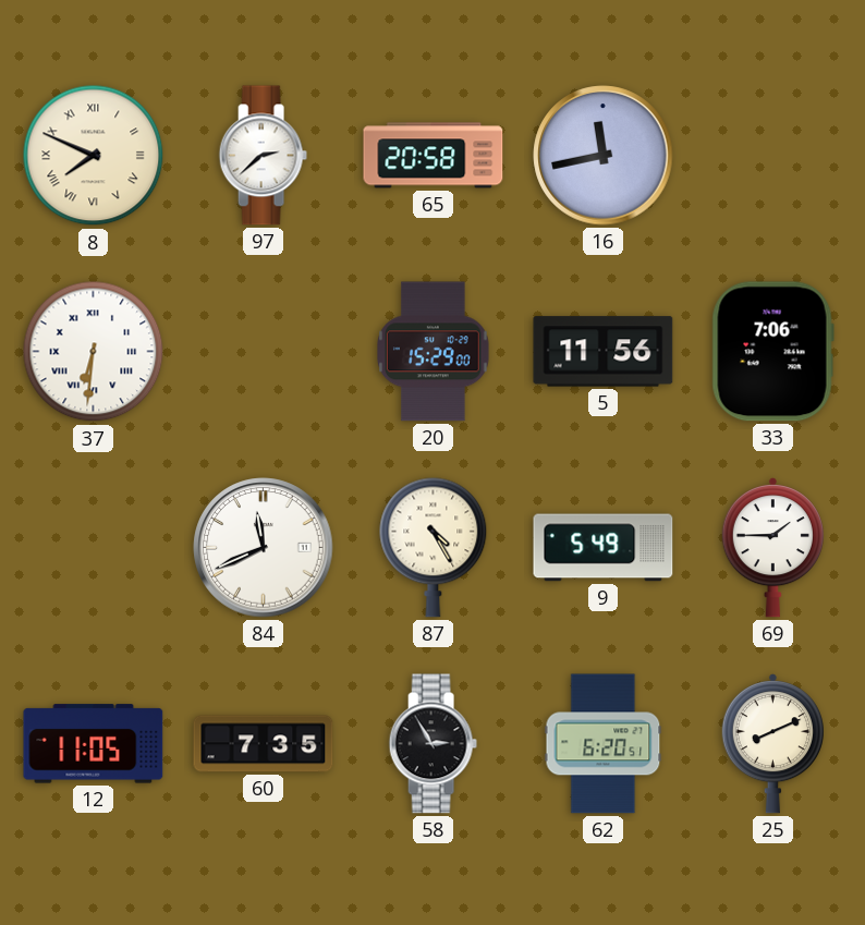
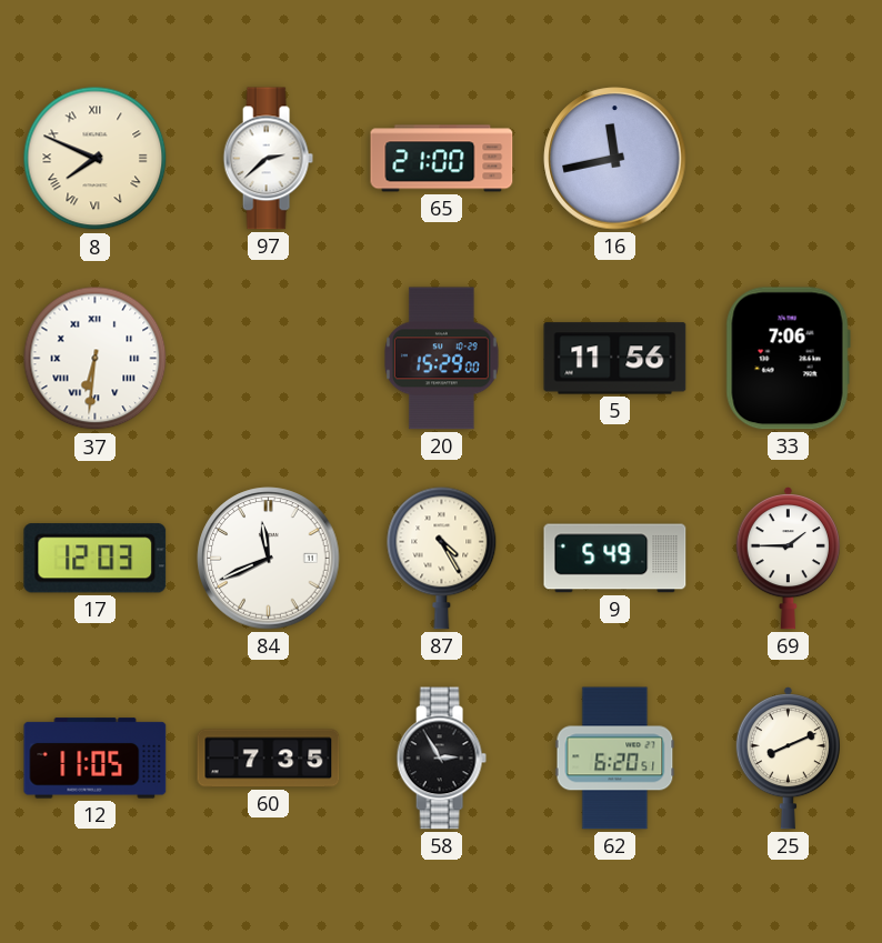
65: 20:58 -> 21:00
17: none -> 12:03
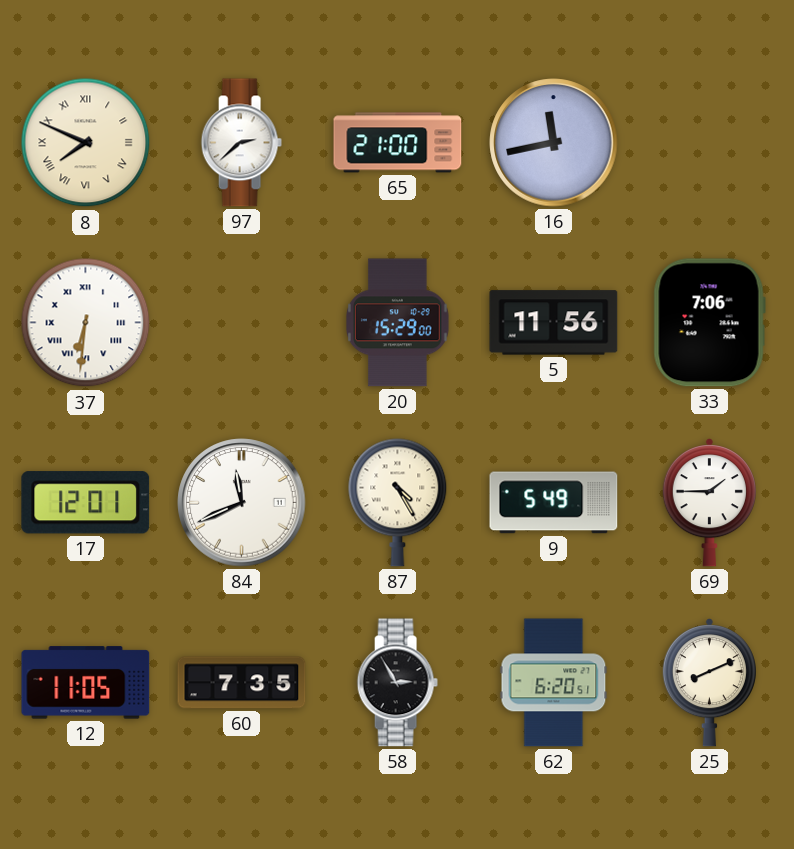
17: 12:03 -> 12:01
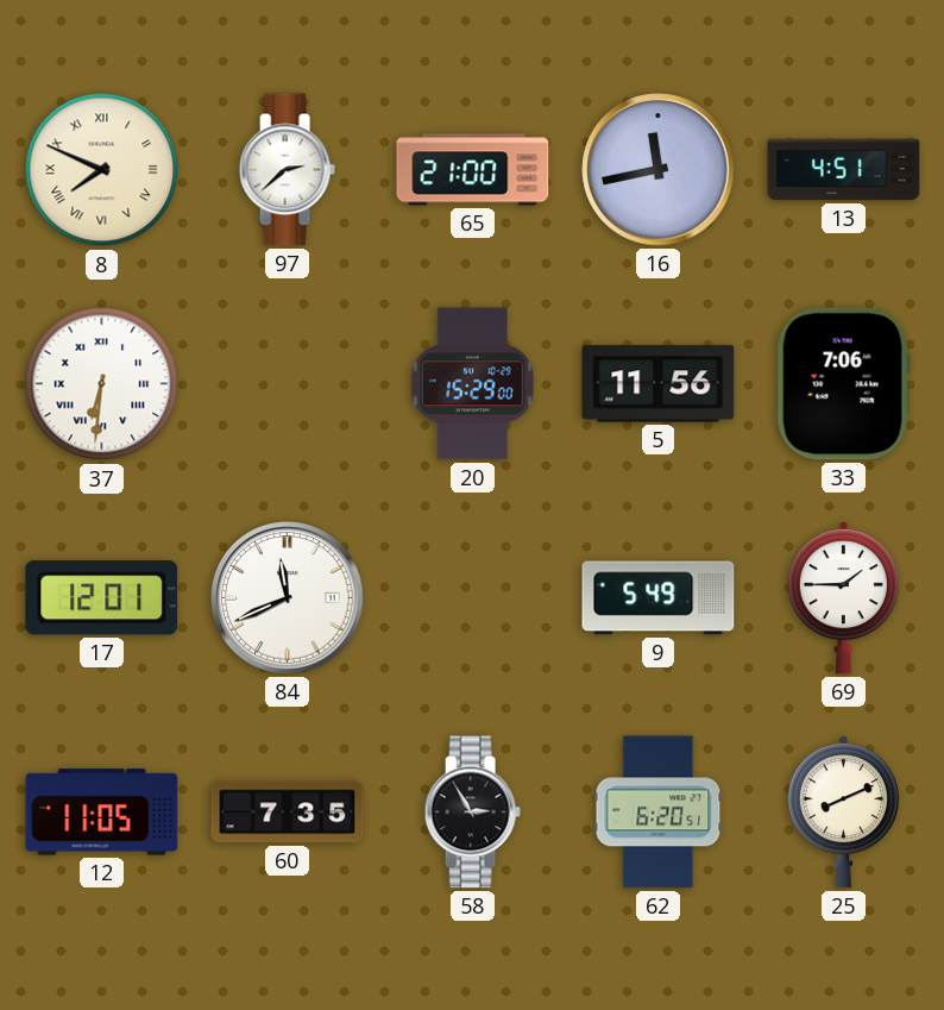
13: none -> 4:51
87: 4:25 -> none
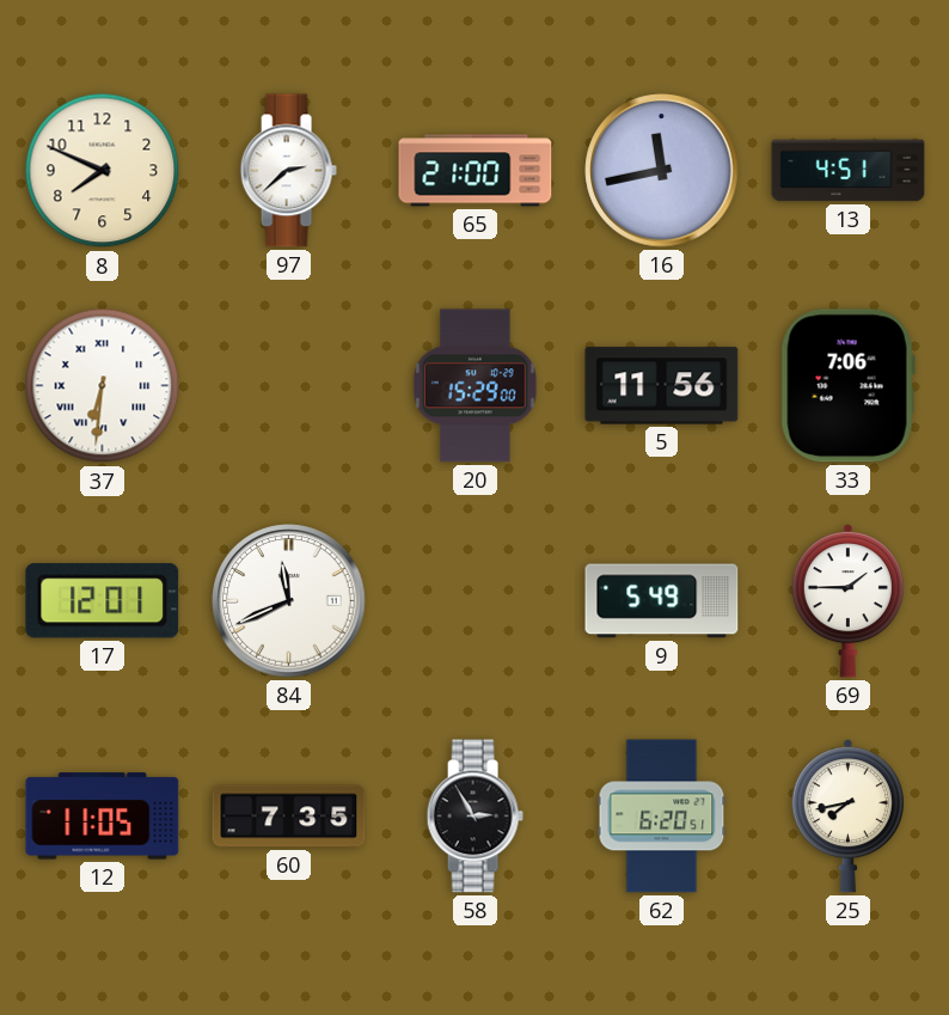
8 numerals: Roman -> Arabic
25: 8:11 -> 7:43
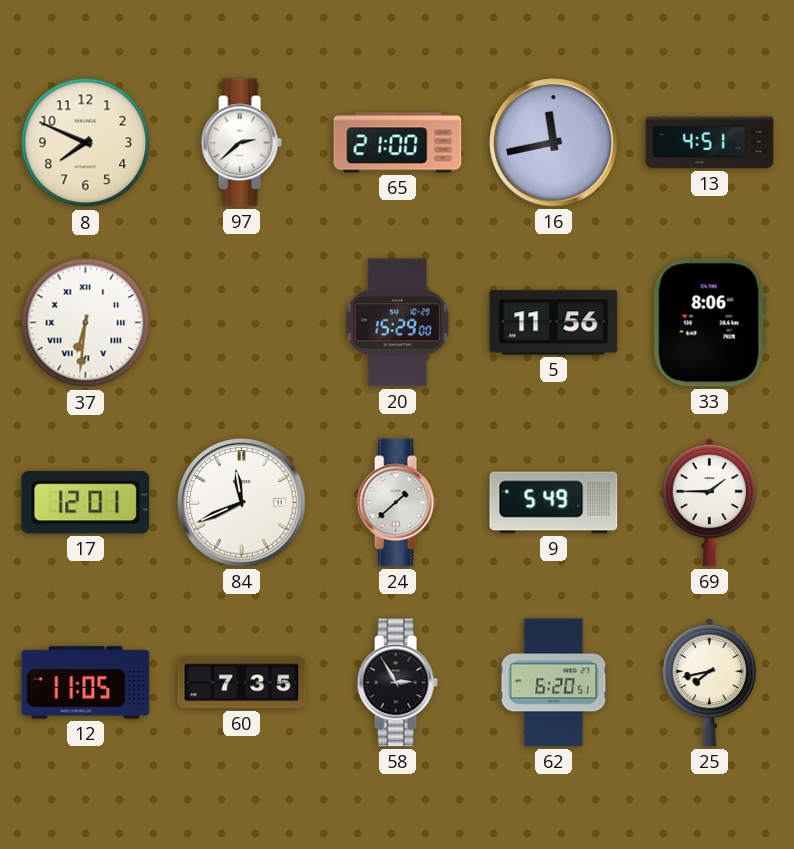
33: 7:06 -> 8:06
24: none -> 1:38
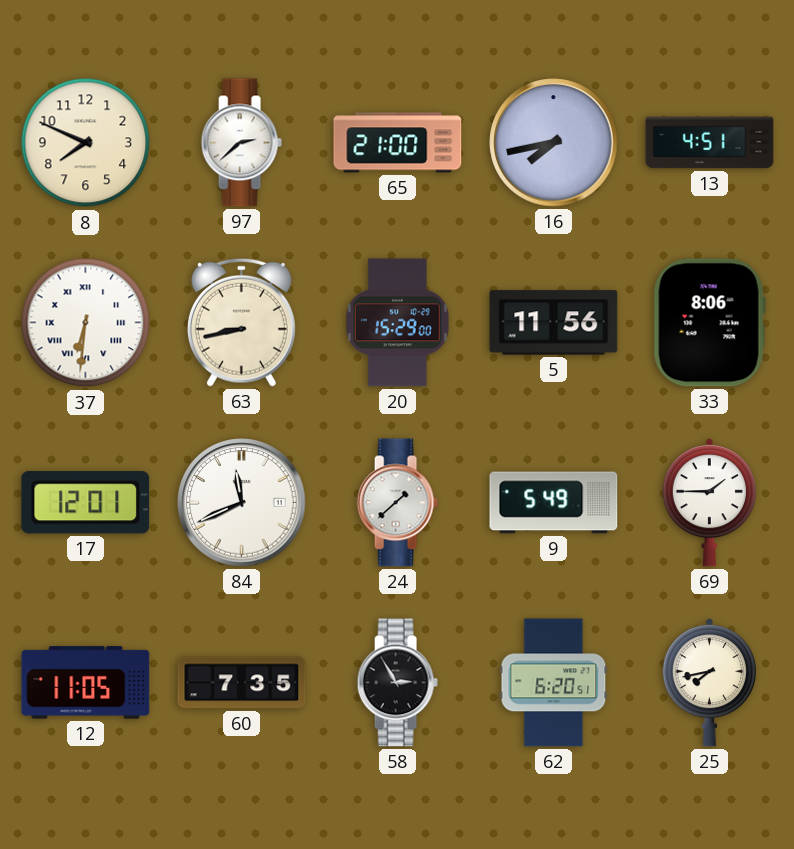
16: 11:43 -> 7:43
63: none -> 8:43
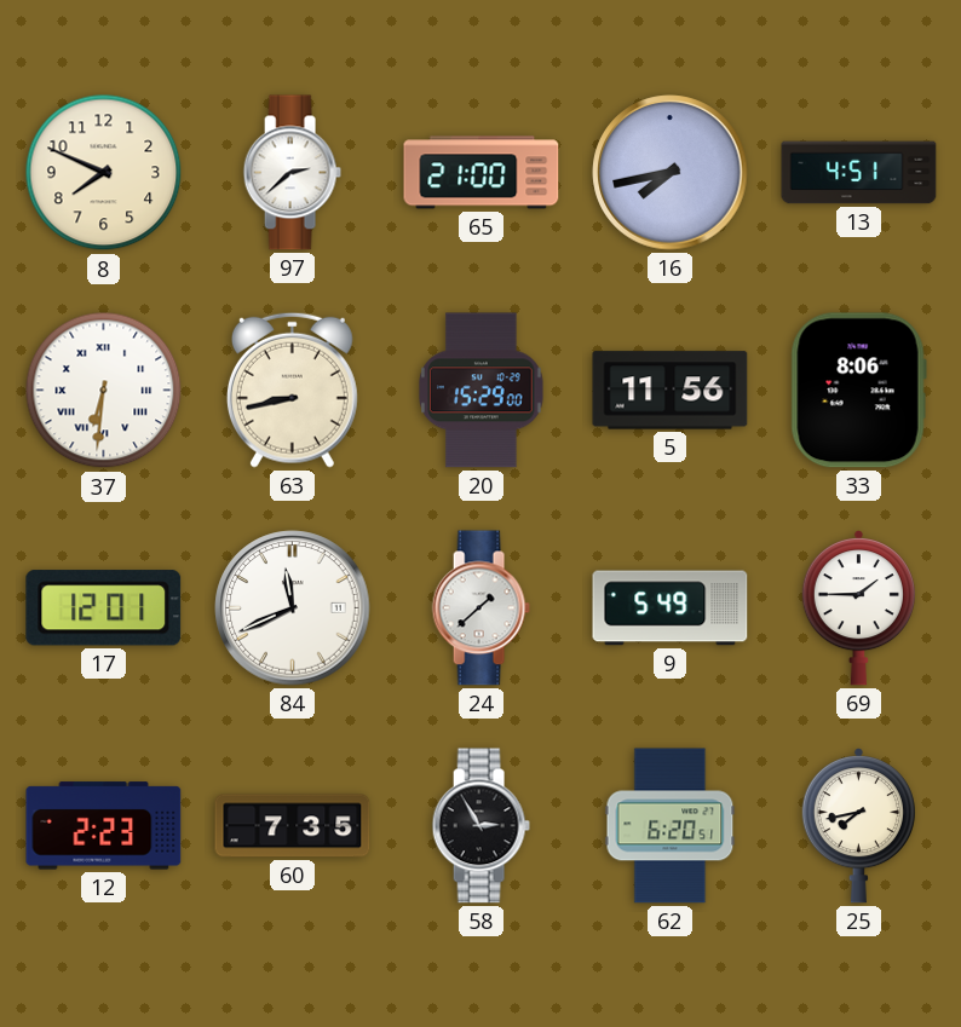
12: 11:05 -> 2:23
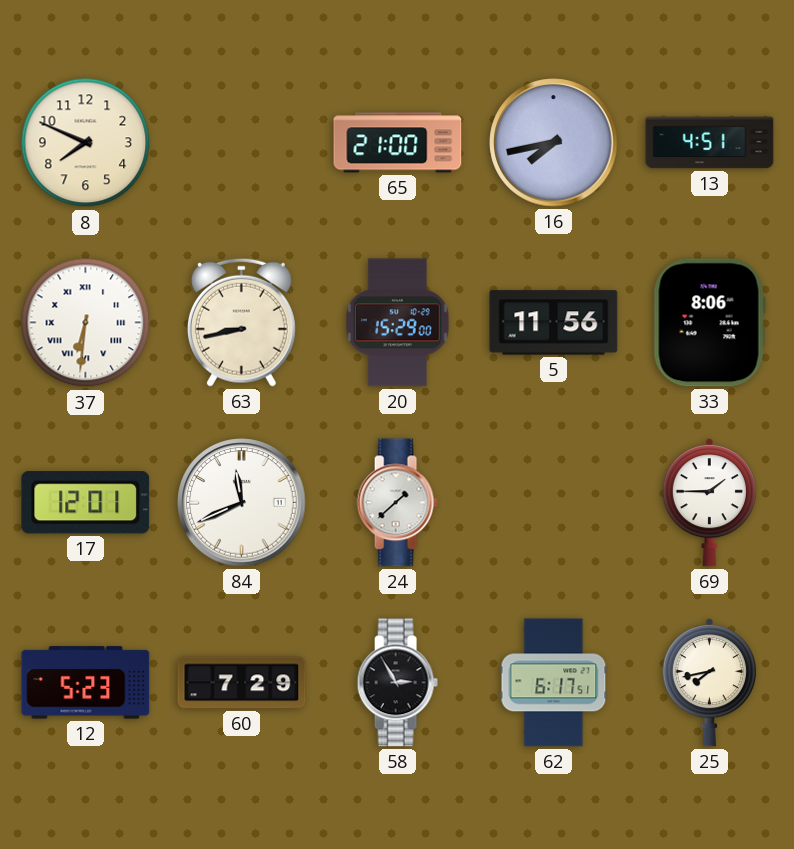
97: 2:38 -> none
9: 5:49 -> none
12: 2:23 -> 5:23
60: 7:35 -> 7:29
62: 6:20 -> 6:17
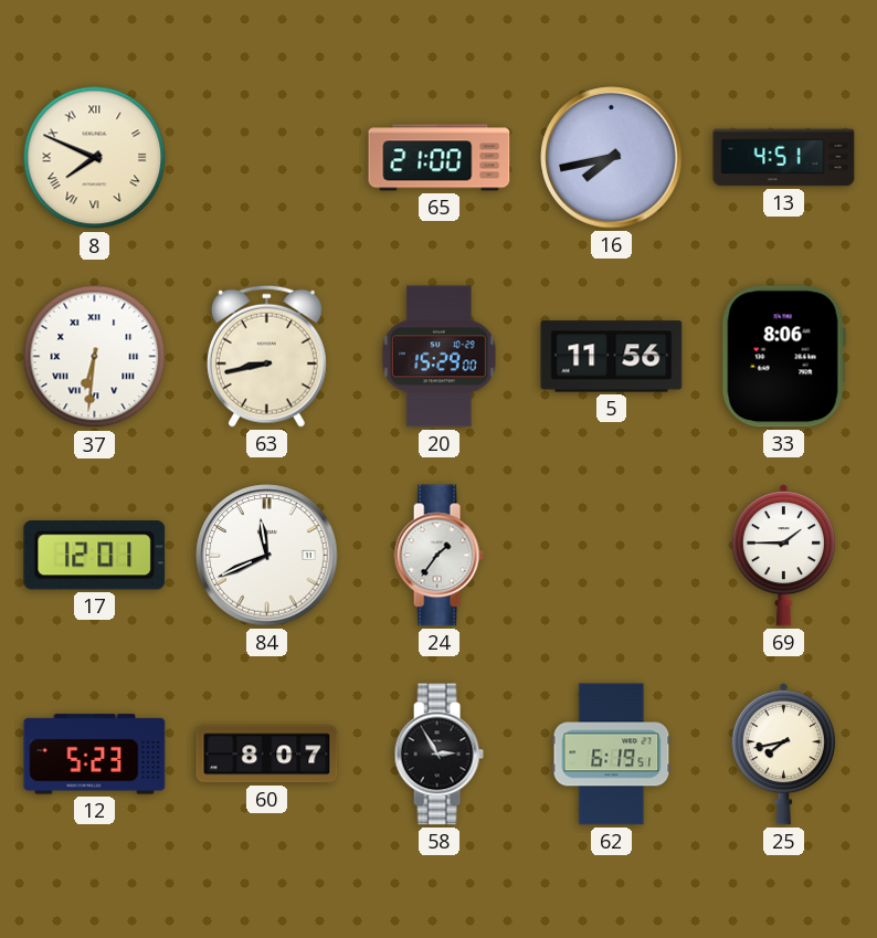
8 numerals: Arabic -> Roman
24: 1:38 -> 1:36
60: 7:29 -> 8:07
62: 6:17 -> 6:19
